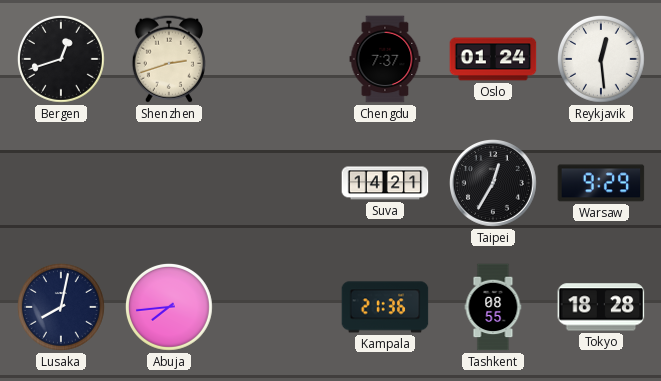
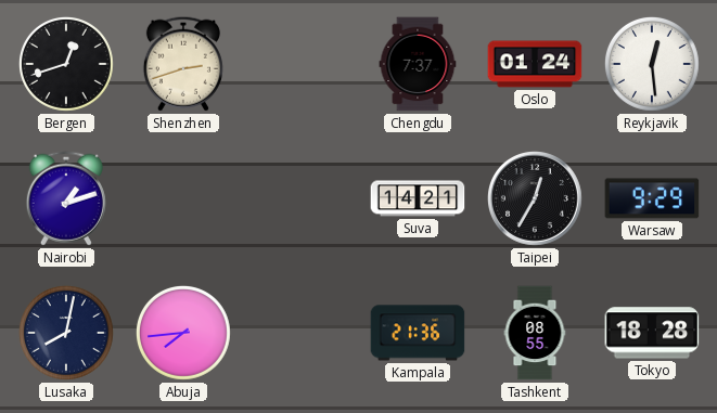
Nairobi: none -> 1:12
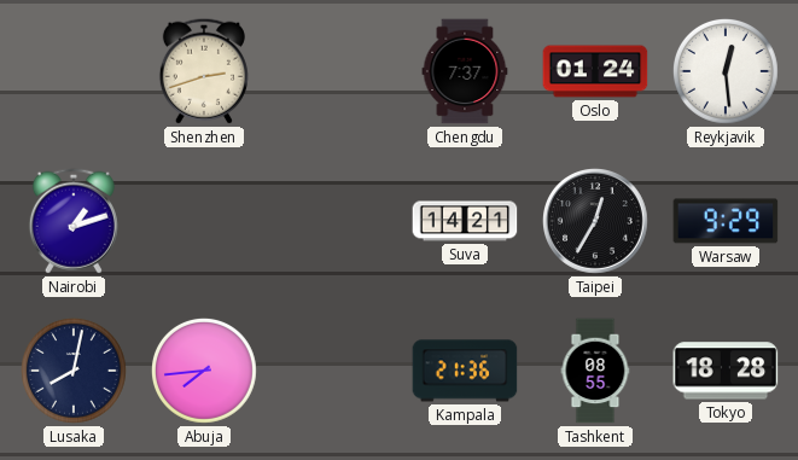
Bergen: 12:42 -> none
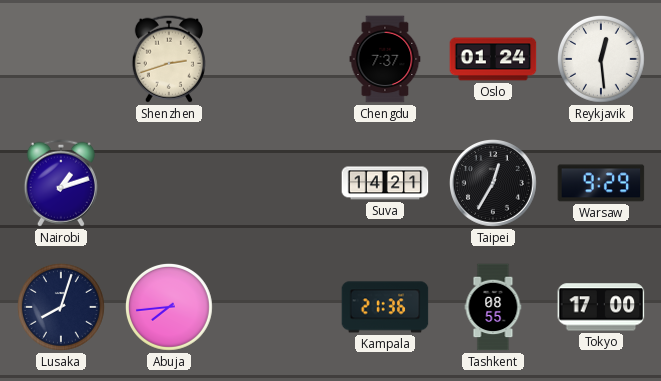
Lusaka: 8:02 -> 8:03
Tokyo: 18:28 -> 17:00
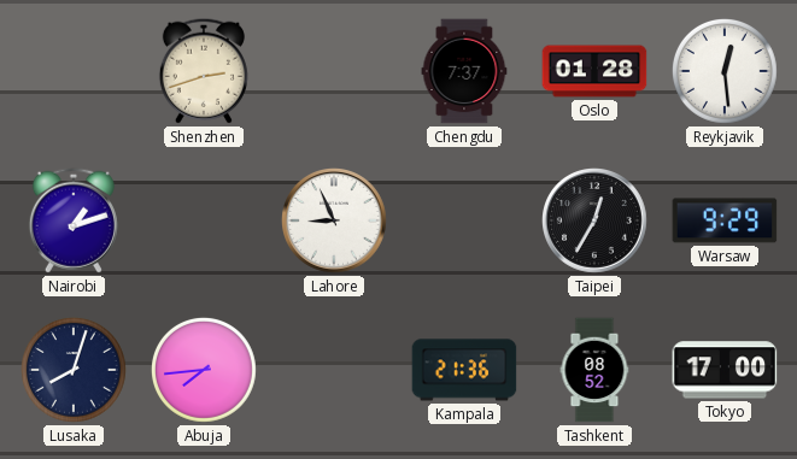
Oslo: 01:24 -> 01:28
Lahore: none -> 8:56
Suva: 14:21 -> none
Tashkent: 08:55 -> 08:52
